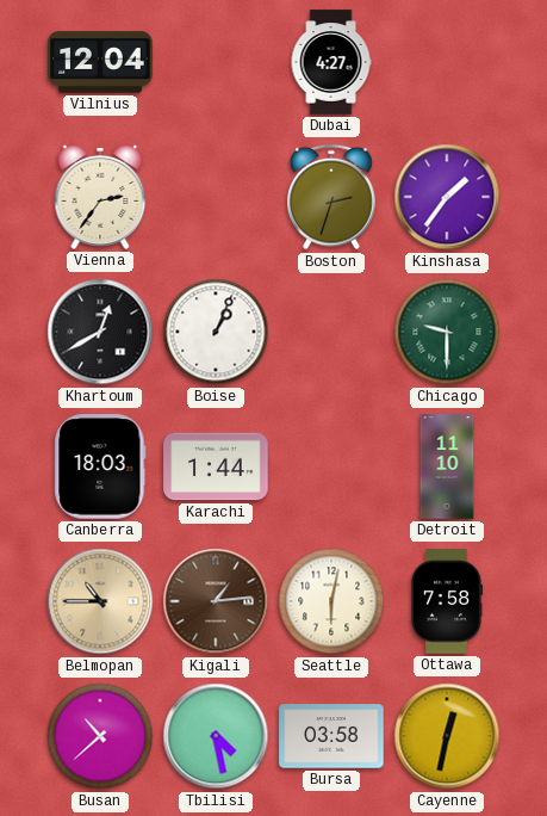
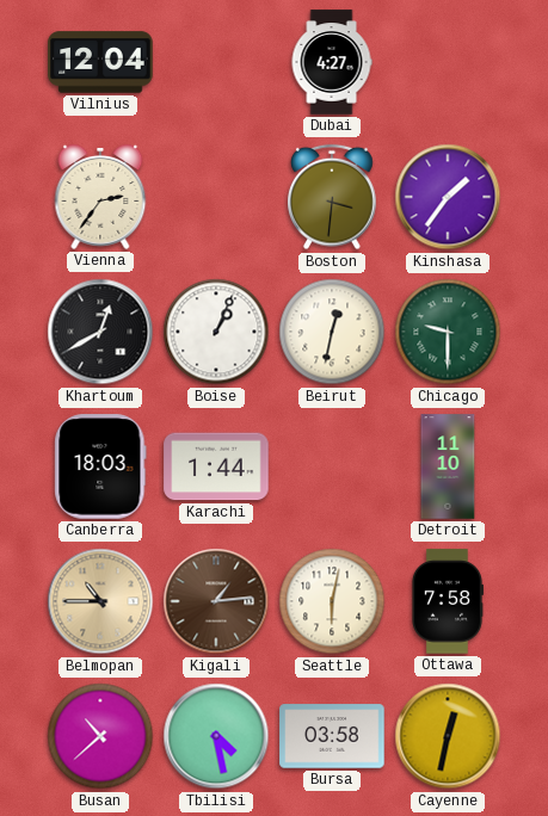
Boston: 2:33 -> 3:31
Beirut: none -> 12:32
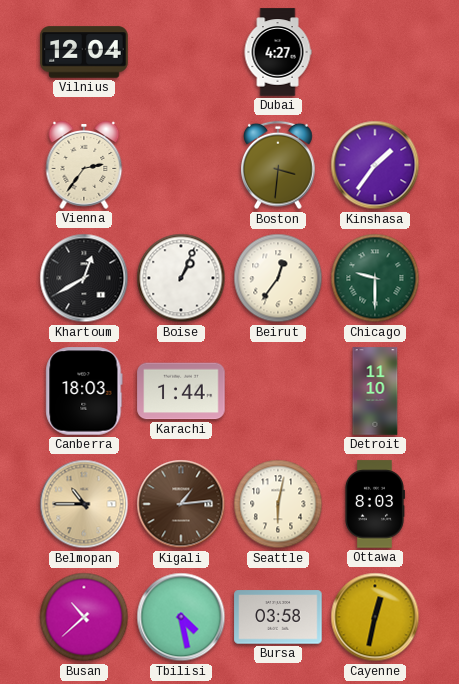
Beirut: 12:32 -> 12:36
Ottawa: 7:58 -> 8:03
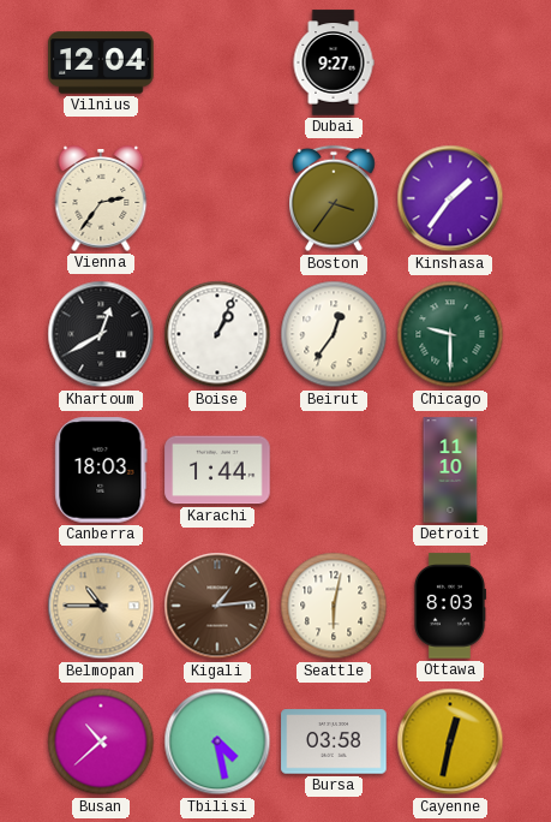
Dubai: 4:27 -> 9:27
Boston: 3:31 -> 3:36
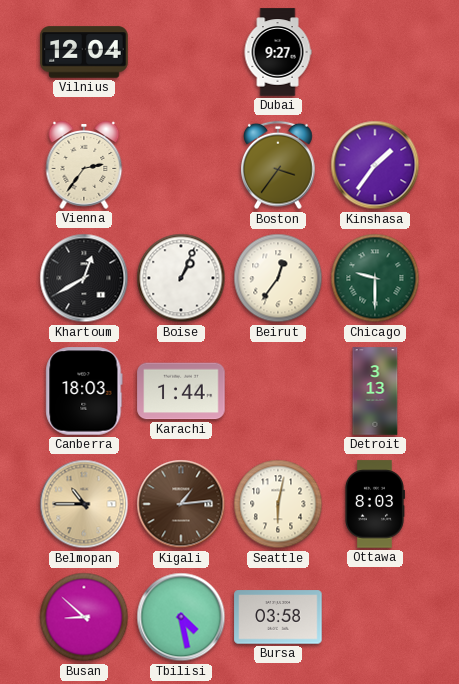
Detroit: 11:10 -> 3:13
Busan: 10:38 -> 8:52
Cayenne: 12:32 -> none
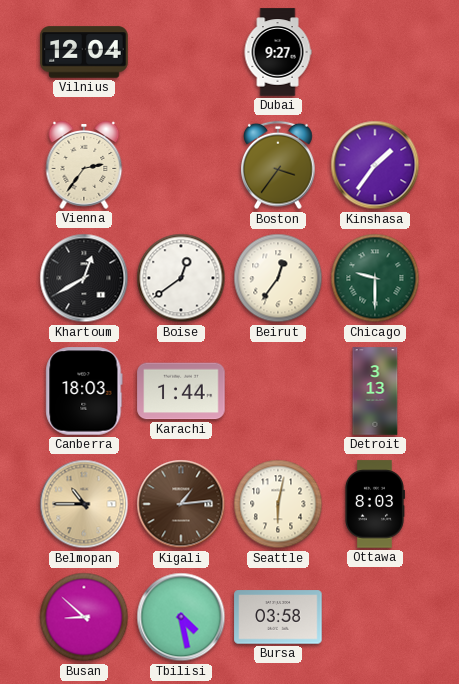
Boise: 1:04 -> 12:39
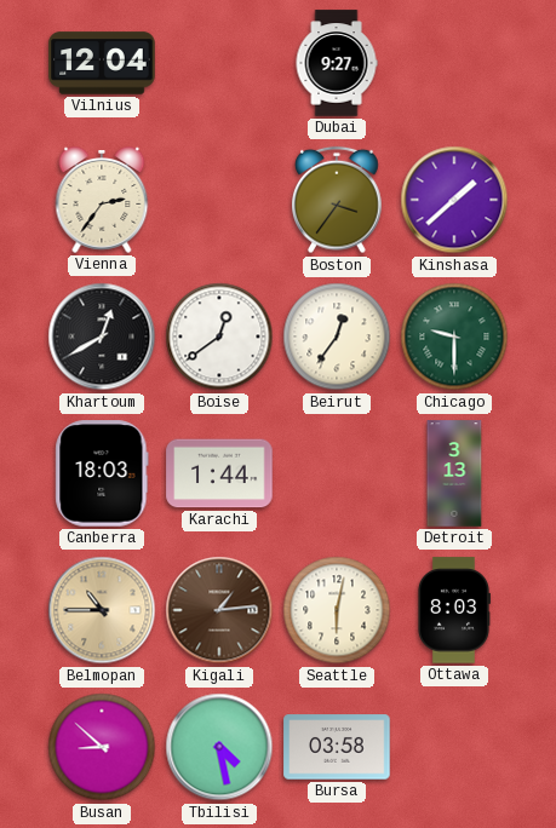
Kinshasa: 1:36 -> 1:38
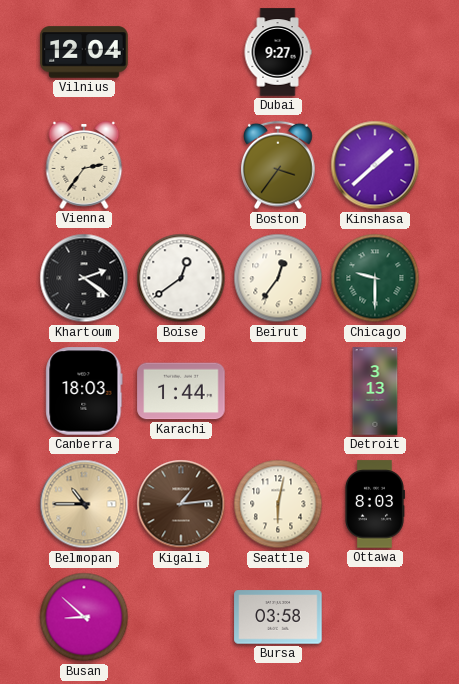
Khartoum: 12:40 -> 2:21
Tbilisi: 4:28 -> none
